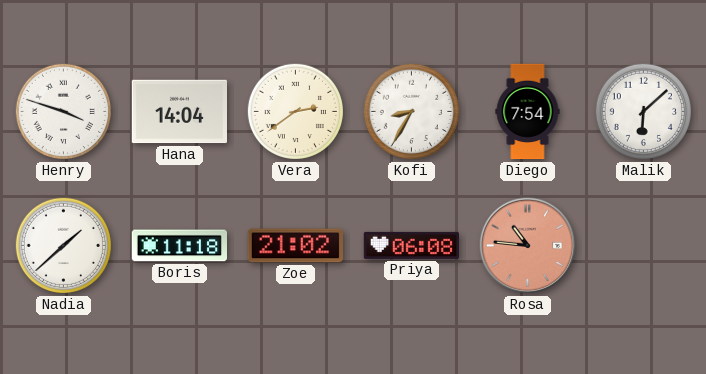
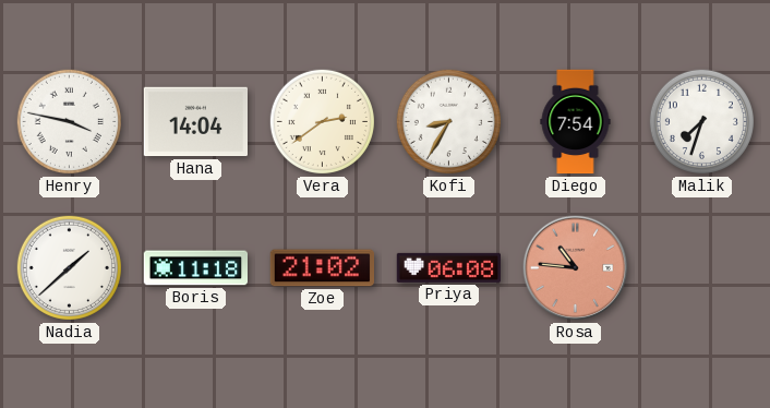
Henry: 3:48 -> 3:47
Malik: 6:08 -> 7:33
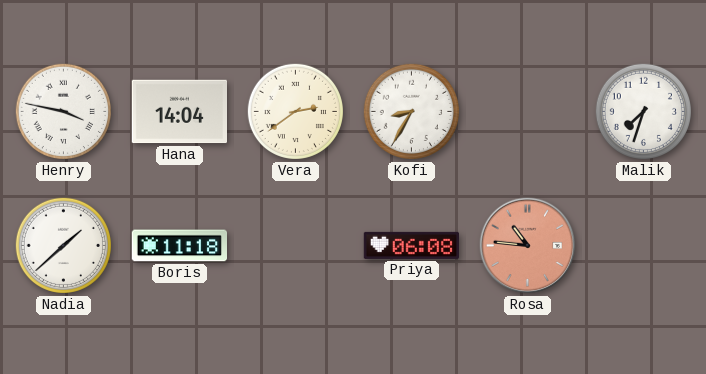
Diego: 7:54 -> none
Zoe: 21:02 -> none
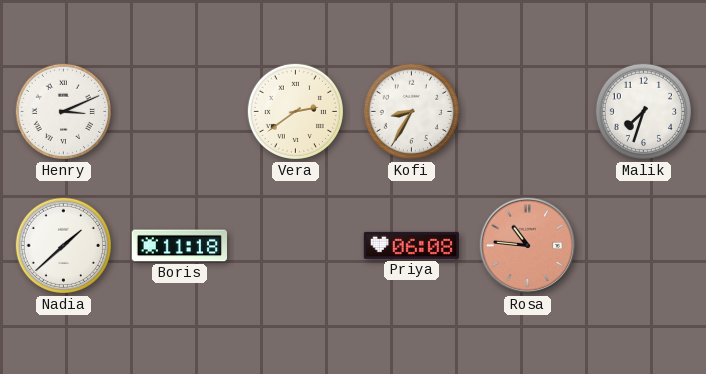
Henry: 3:47 -> 3:11
Hana: 14:04 -> none
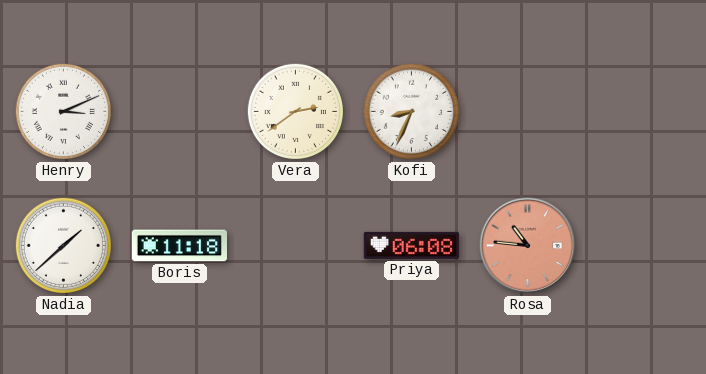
Kofi: 8:35 -> 8:34
Malik: 7:33 -> none
